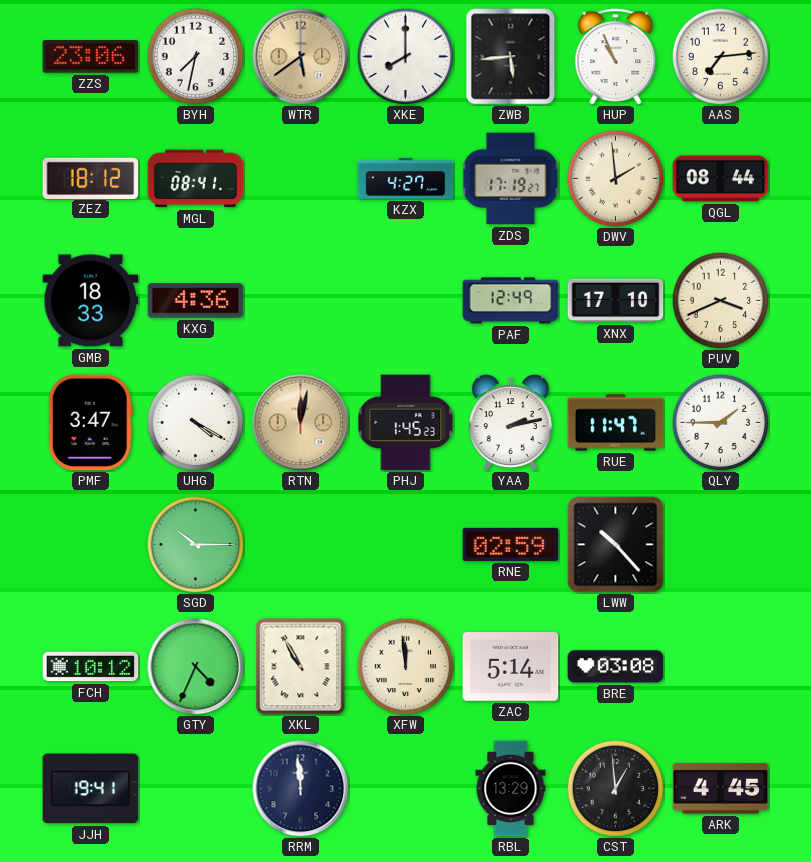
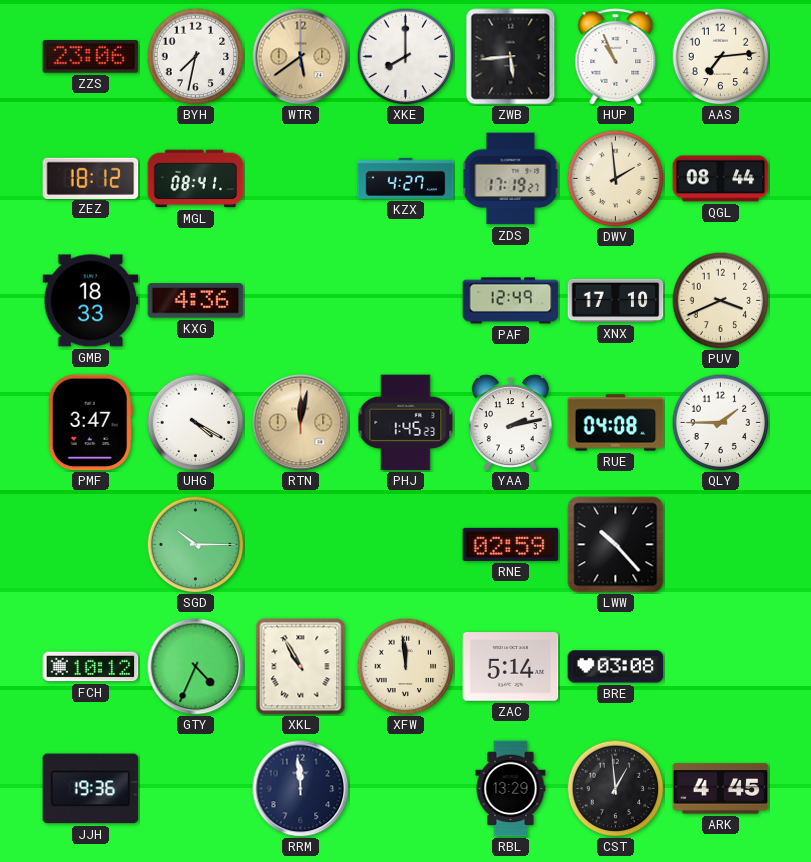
RUE: 11:47 -> 04:08
JJH: 19:41 -> 19:36
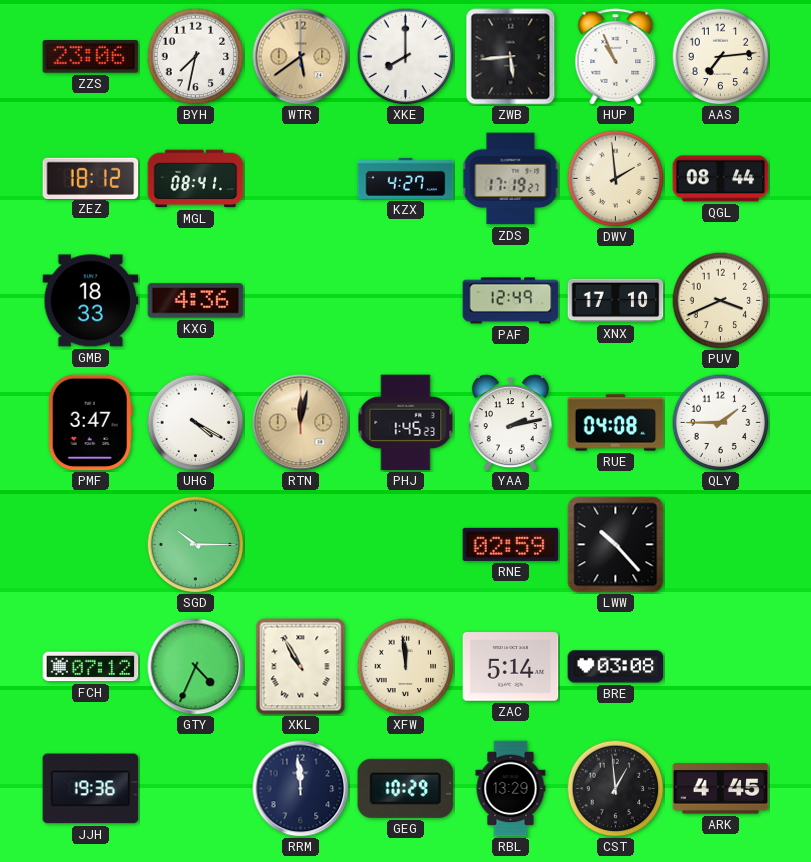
FCH: 10:12 -> 07:12
GEG: none -> 10:29
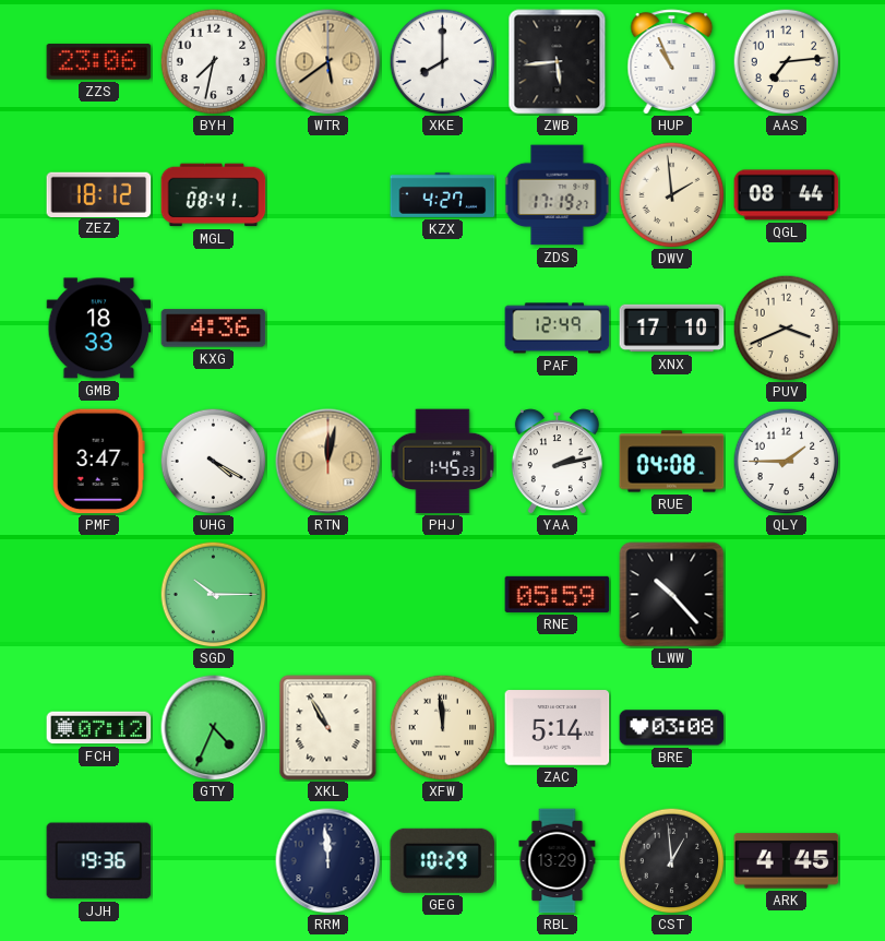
RNE: 02:59 -> 05:59
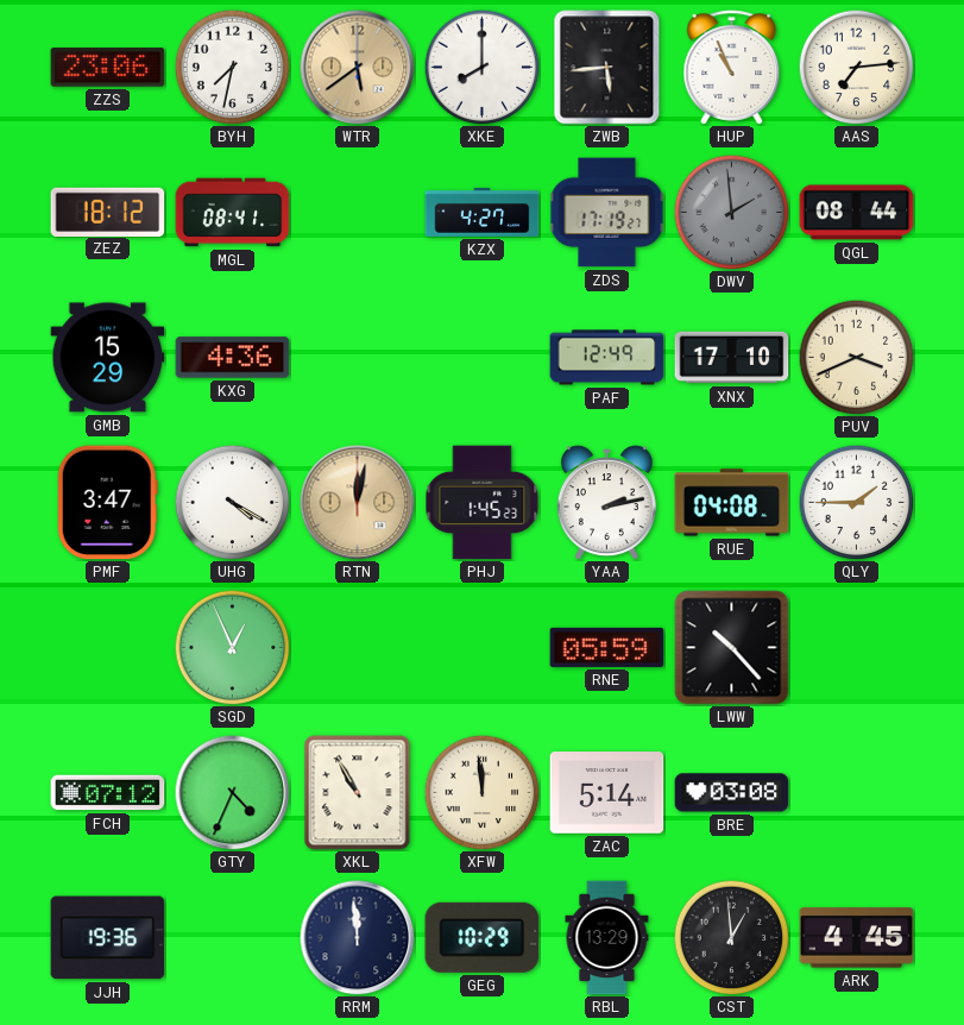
DWV dial: cream -> grey
GMB: 18:33 -> 15:29
SGD: 10:15 -> 12:56
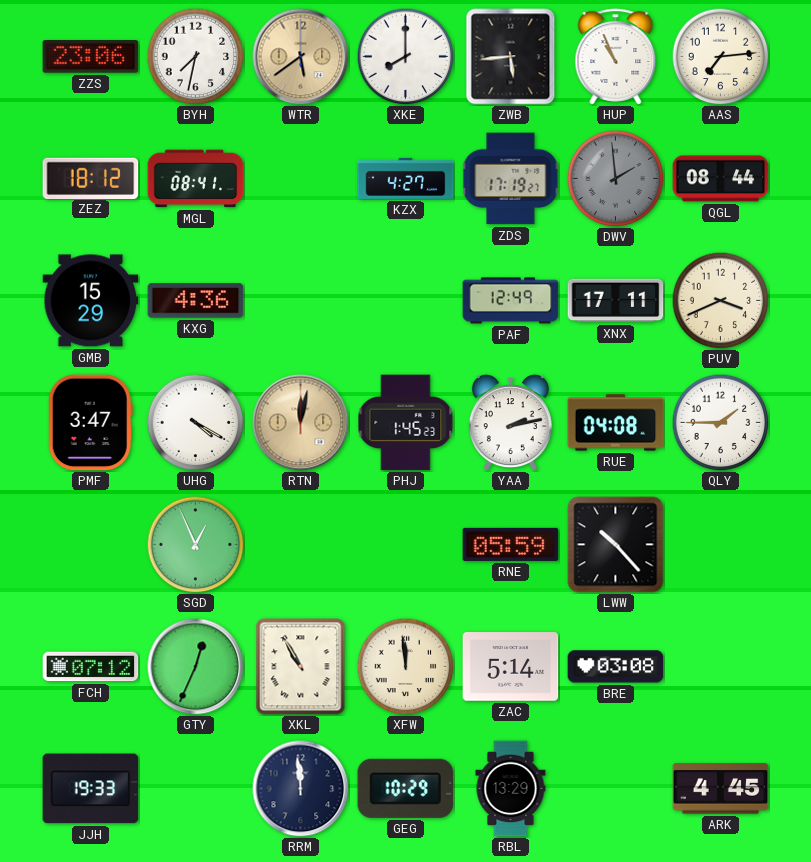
XNX: 17:10 -> 17:11
GTY: 4:34 -> 12:34
JJH: 19:36 -> 19:33
CST: 12:59 -> none
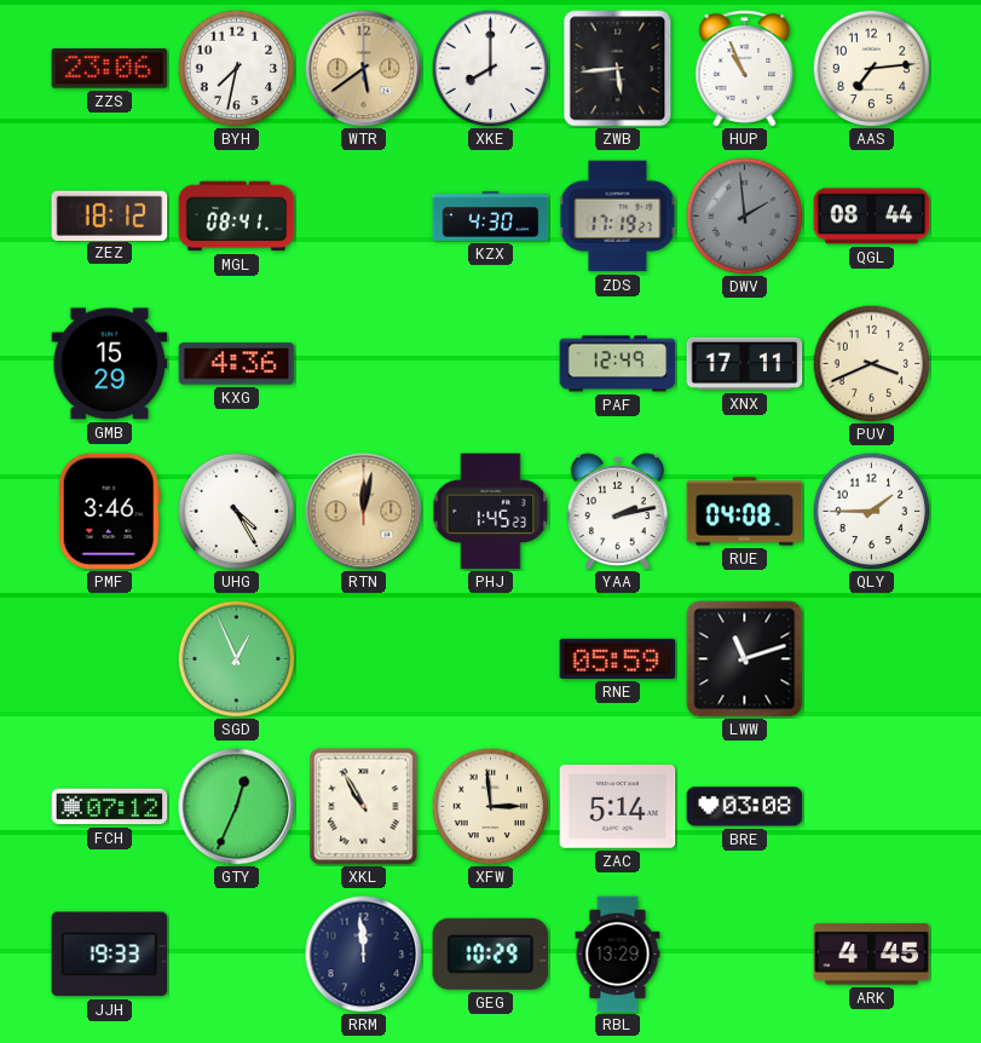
KZX: 4:27 -> 4:30
PMF: 3:47 -> 3:46
UHG: 4:20 -> 4:25
LWW: 10:23 -> 11:12
XFW: 11:59 -> 2:59
